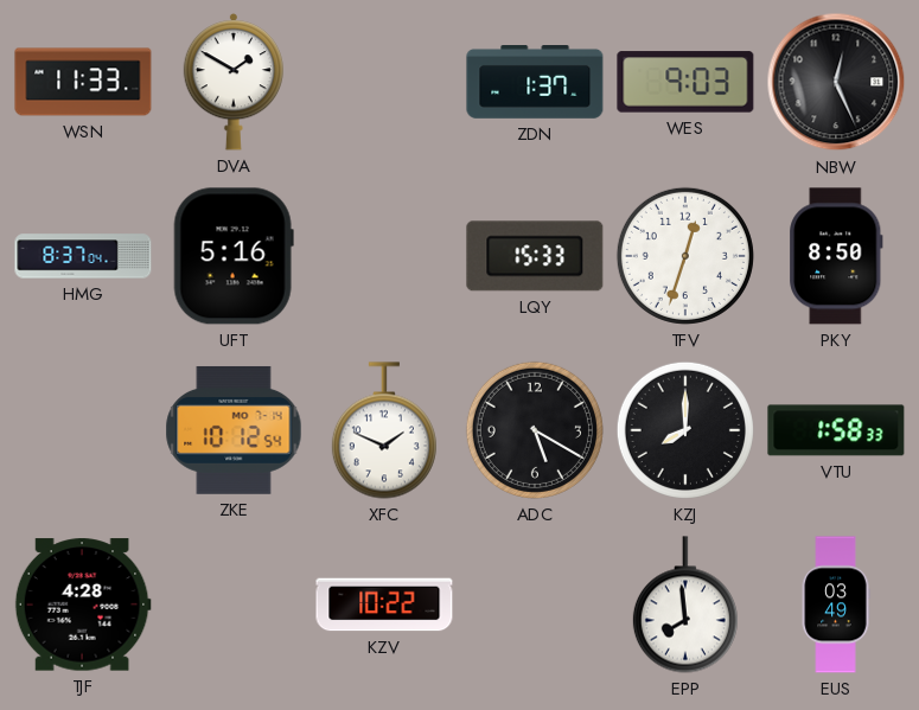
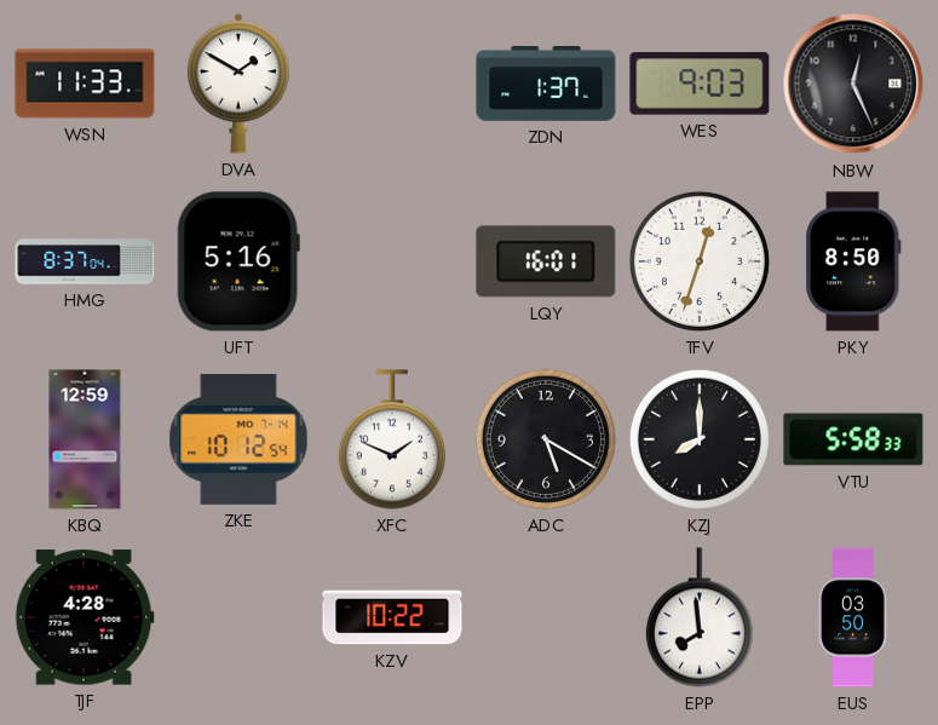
LQY: 15:33 -> 16:01
KBQ: none -> 12:59
VTU: 1:58 -> 5:58
EUS: 03:49 -> 03:50
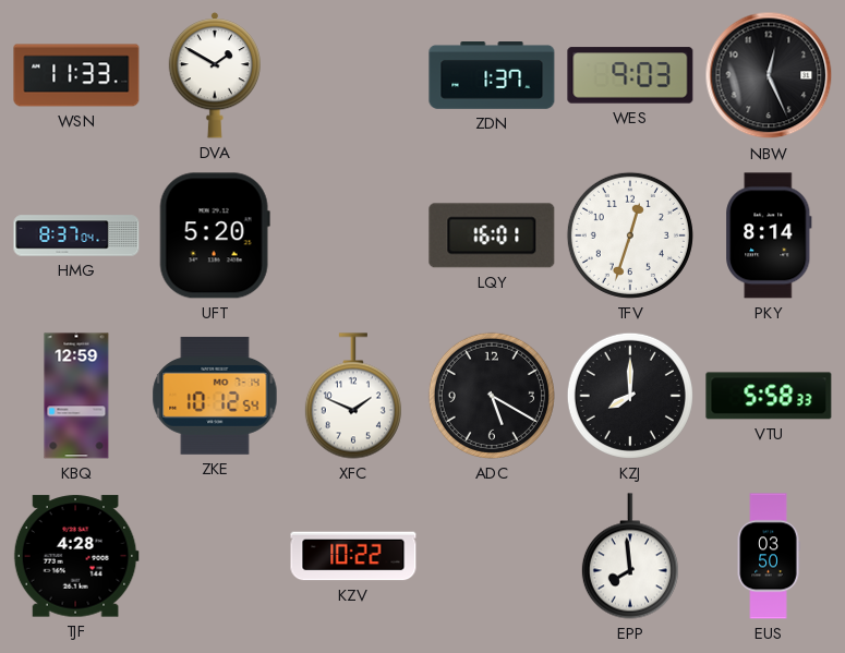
UFT: 5:16 -> 5:20
PKY: 8:50 -> 8:14
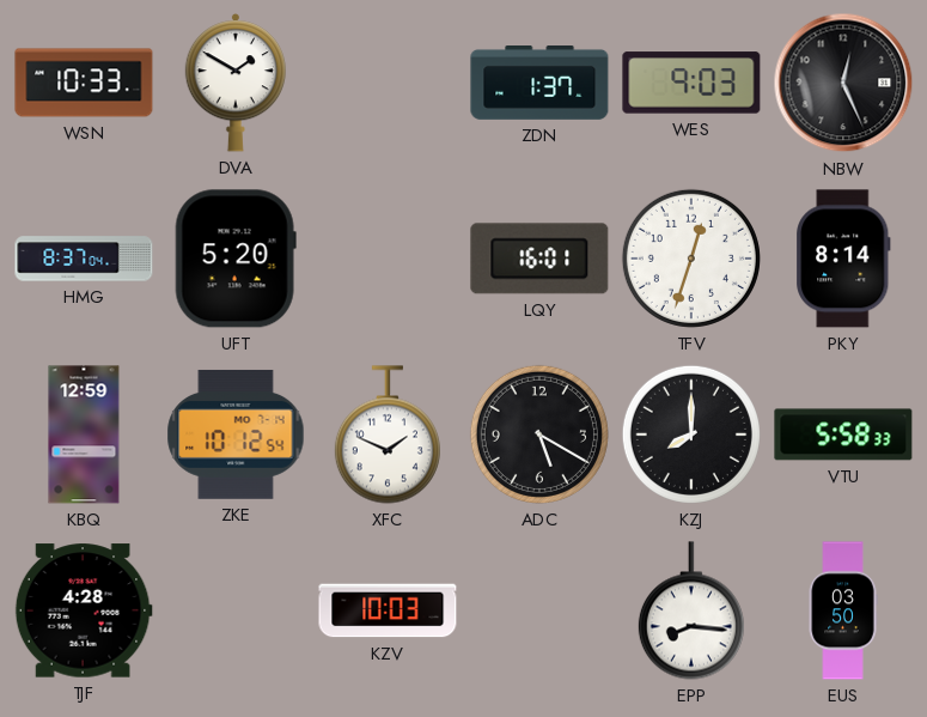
WSN: 11:33 -> 10:33
KZV: 10:22 -> 10:03
EPP: 7:59 -> 8:16
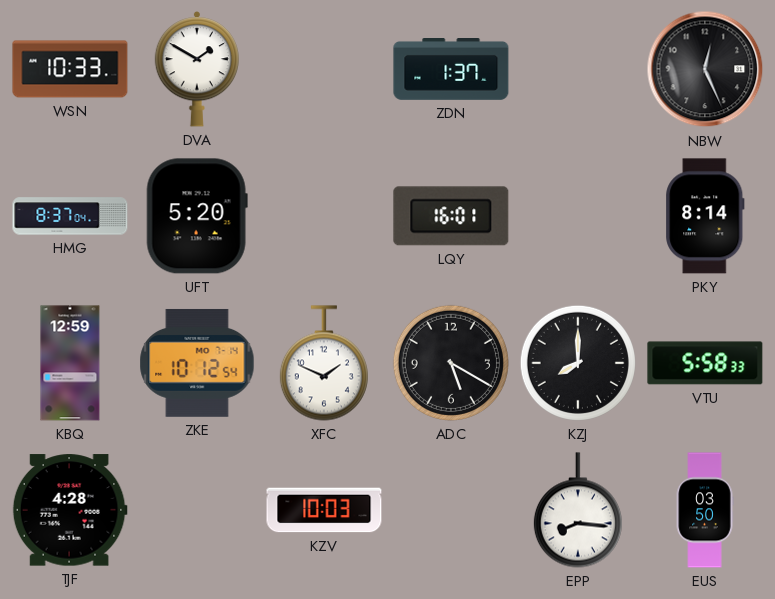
WES: 9:03 -> none
TFV: 12:33 -> none
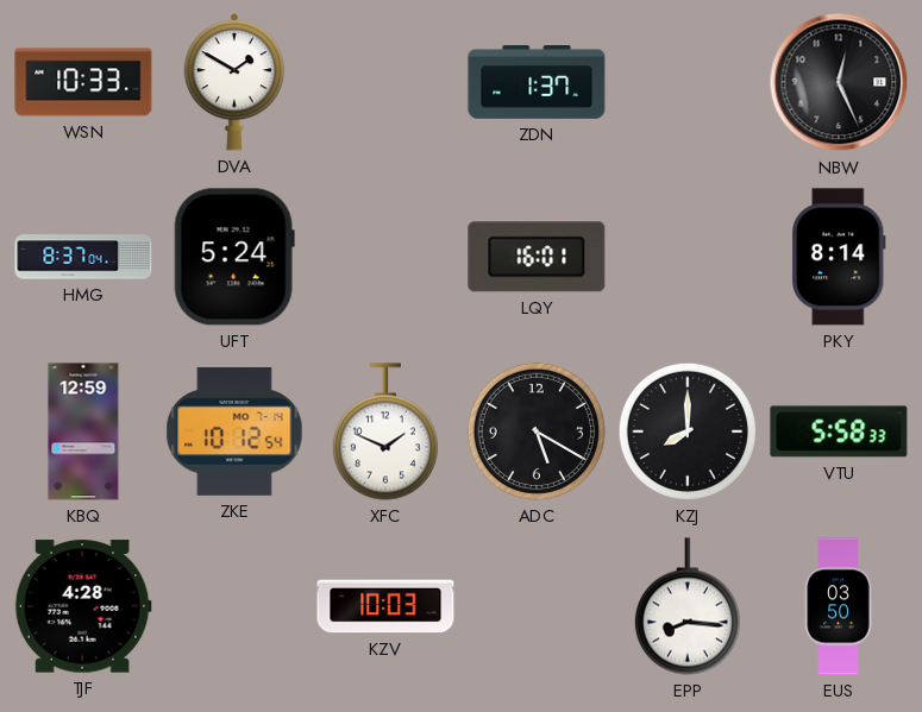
UFT: 5:20 -> 5:24
